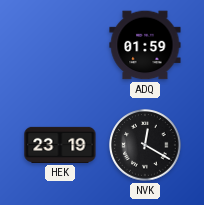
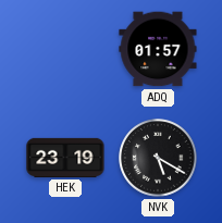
ADQ: 01:59 -> 01:57
NVK: 12:20 -> 5:20
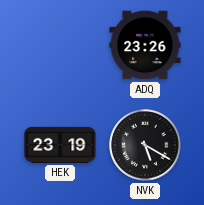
ADQ: 01:57 -> 23:26
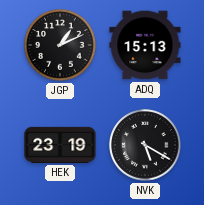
JGP: none -> 1:11
ADQ: 23:26 -> 15:13
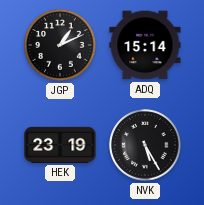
ADQ: 15:13 -> 15:14
NVK: 5:20 -> 5:25
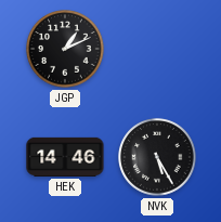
ADQ: 15:14 -> none
HEK: 23:19 -> 14:46
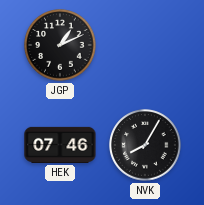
HEK: 14:46 -> 07:46
NVK: 5:25 -> 8:05
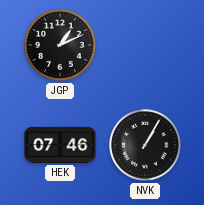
NVK: 8:05 -> 1:05
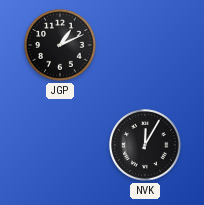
HEK: 07:46 -> none
NVK: 1:05 -> 12:05
